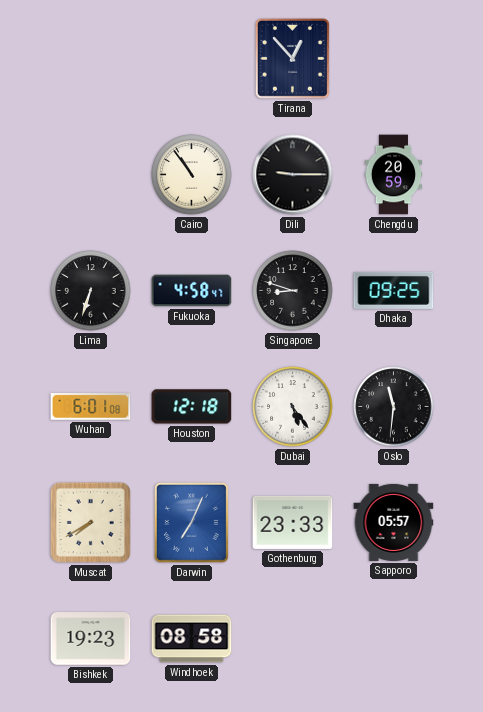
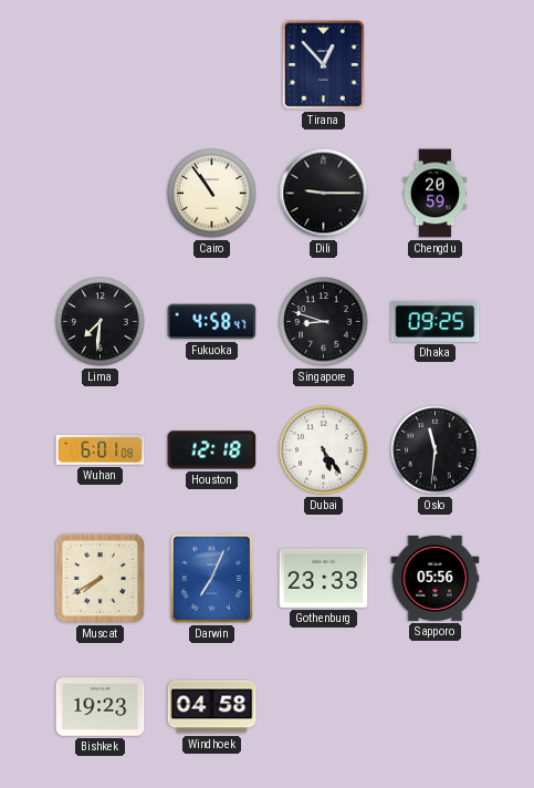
Lima: 6:33 -> 7:31
Sapporo: 05:57 -> 05:56
Windhoek: 08:58 -> 04:58
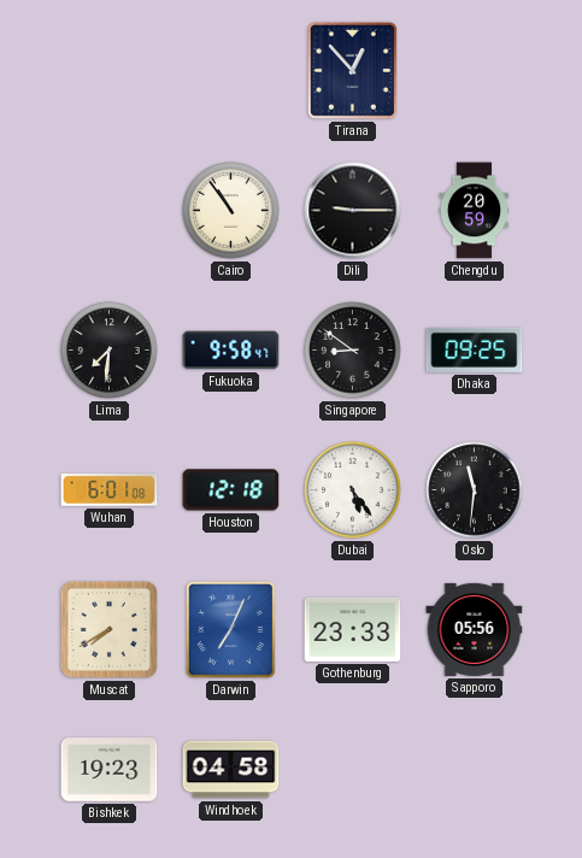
Fukuoka: 4:58 -> 9:58
Singapore: 8:48 -> 8:51
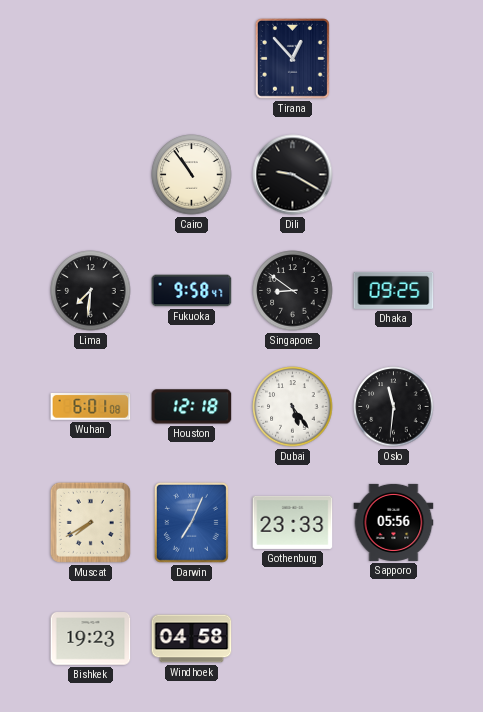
Dili: 9:15 -> 9:20
Chengdu: 20:59 -> none
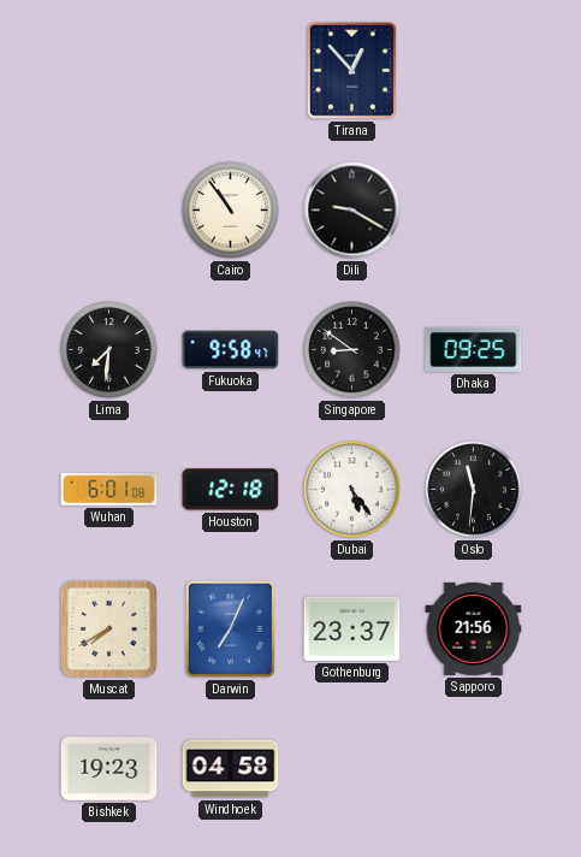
Gothenburg: 23:33 -> 23:37
Sapporo: 05:56 -> 21:56
